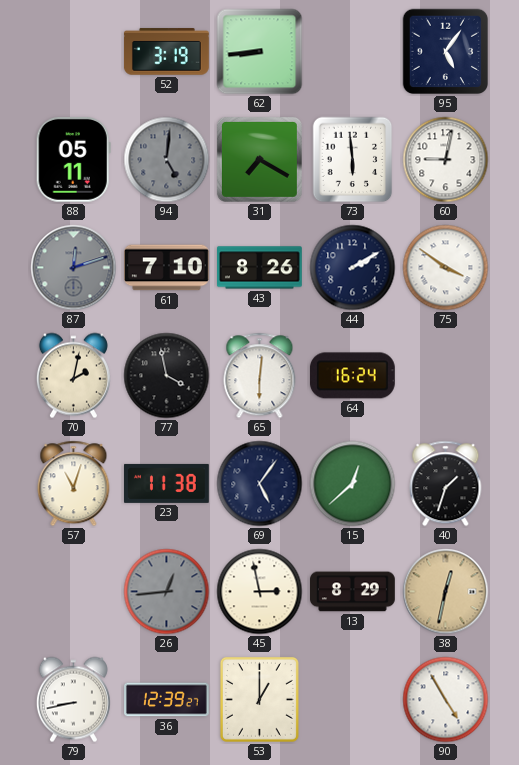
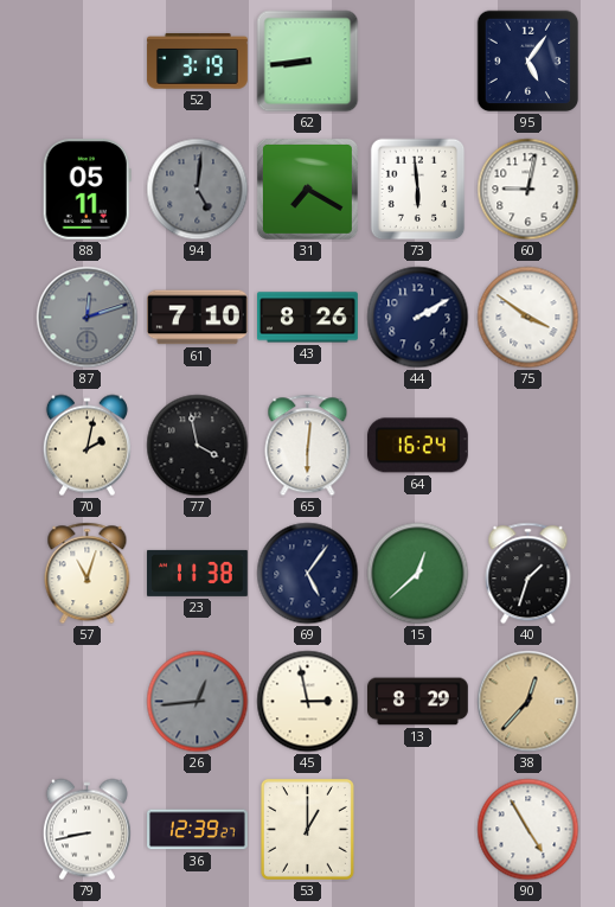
38: 12:32 -> 12:37
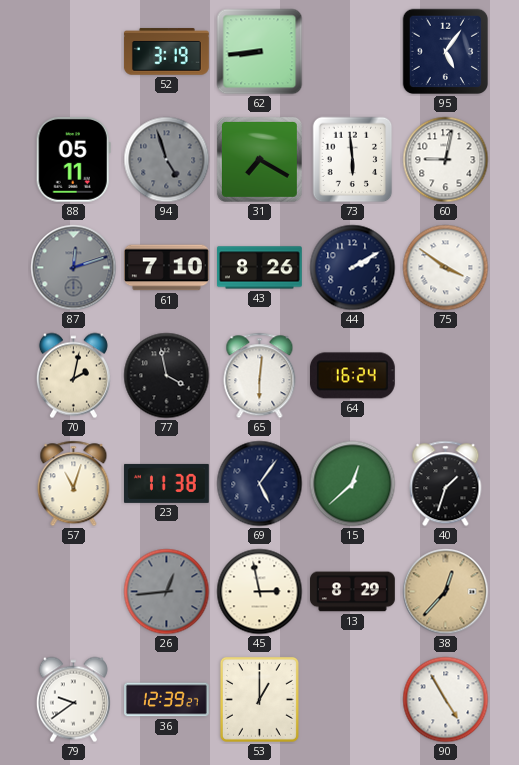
94: 5:01 -> 4:57
79: 8:43 -> 9:39
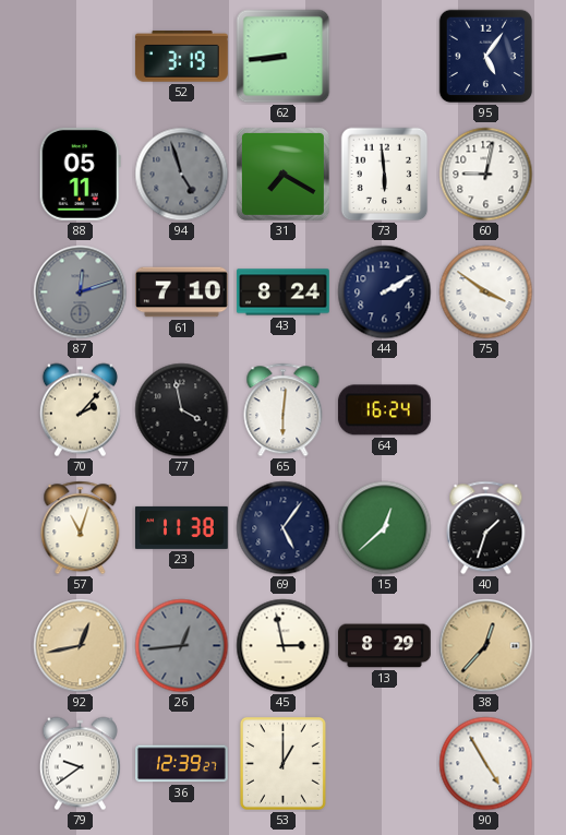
43: 8:26 -> 8:24
70: 2:02 -> 2:07
92: none -> 12:43
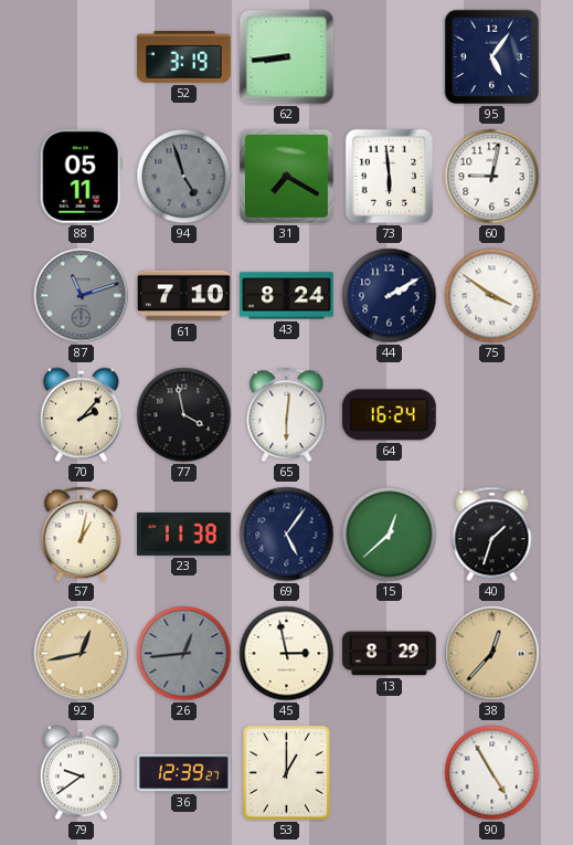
87: 12:12 -> 11:12
57: 11:03 -> 1:02
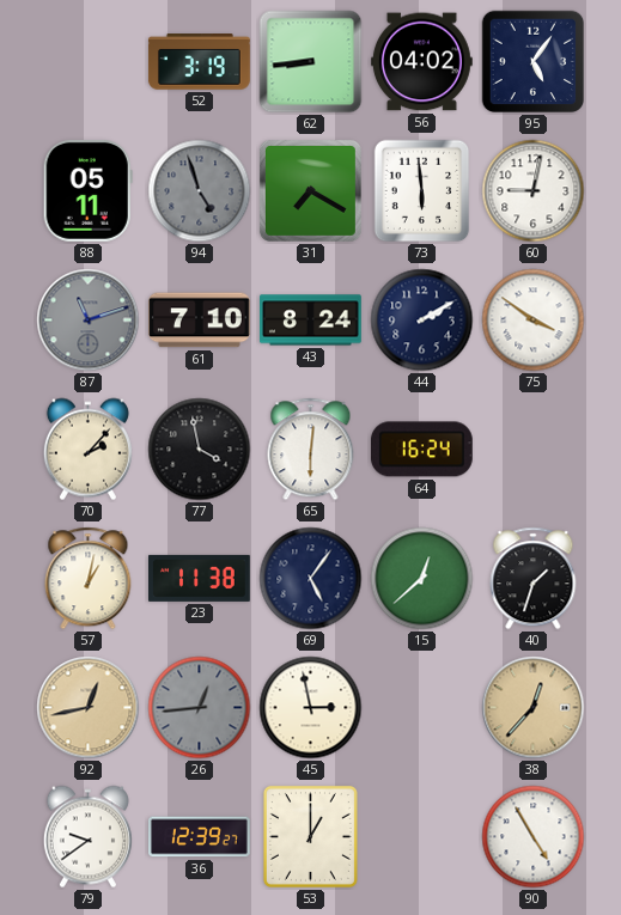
56: none -> 04:02
13: 8:29 -> none
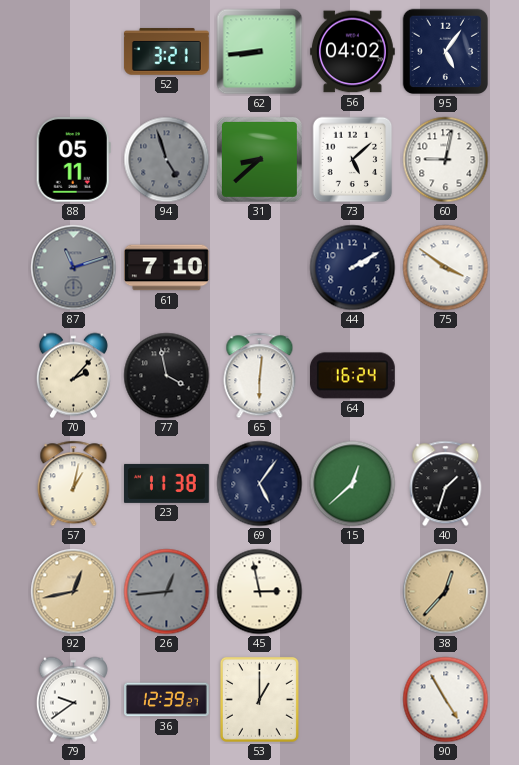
52: 3:19 -> 3:21
31: 7:20 -> 8:38
73: 5:59 -> 5:08
43: 8:24 -> none
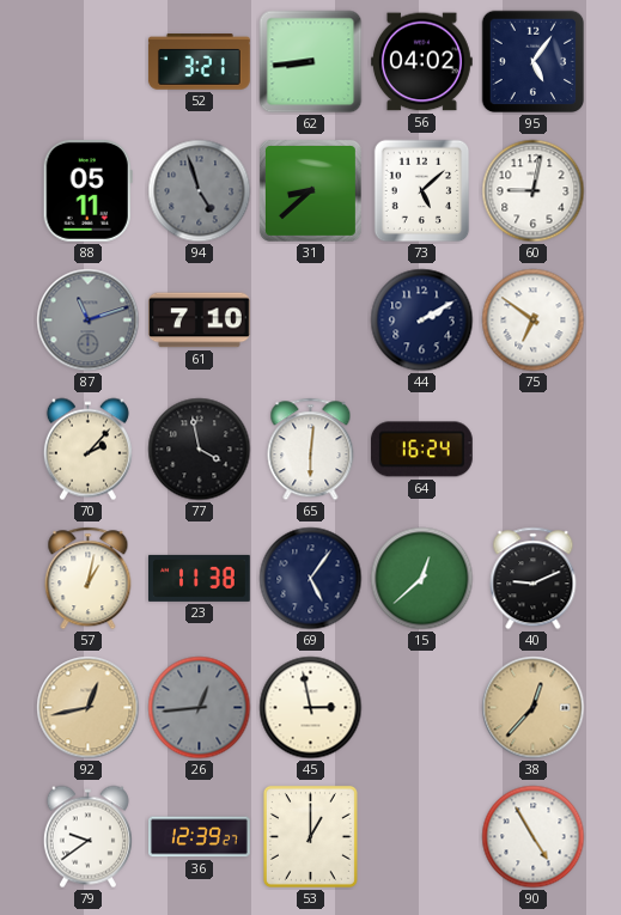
75: 3:51 -> 6:51
40: 1:33 -> 9:11
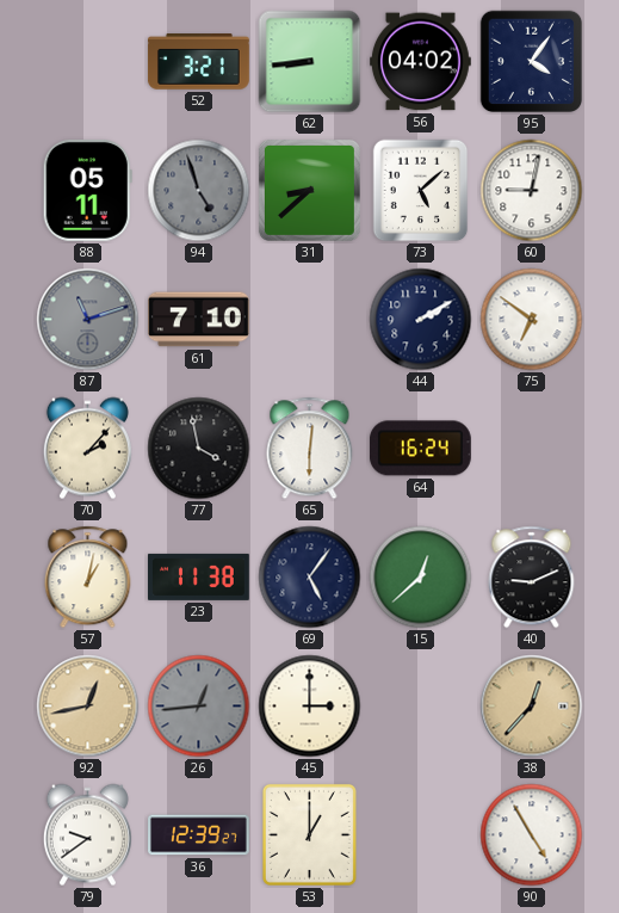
95: 5:06 -> 4:06
45: 2:58 -> 3:00
